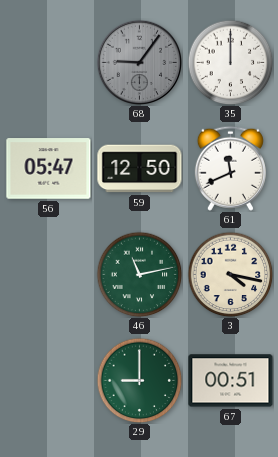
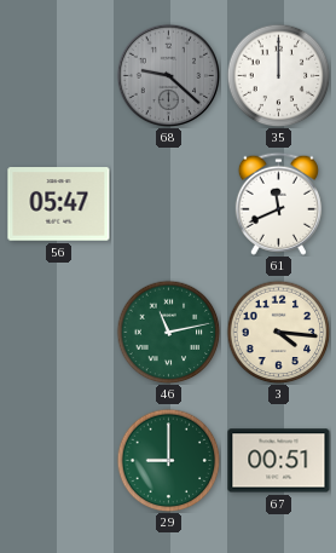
68: 9:06 -> 9:22
59: 12:50 -> none
3: 4:17 -> 4:16
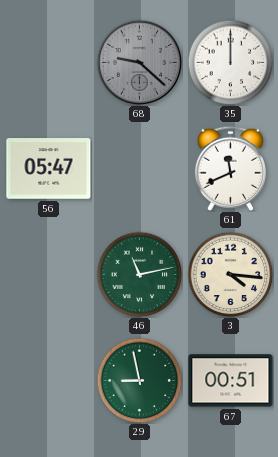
29: 9:00 -> 8:58
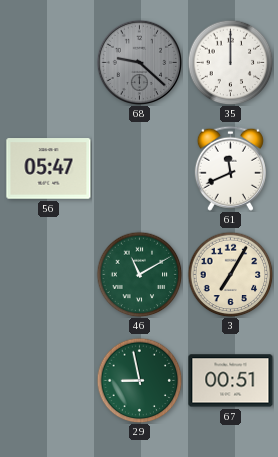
46: 11:13 -> 11:10
3: 4:16 -> 7:05
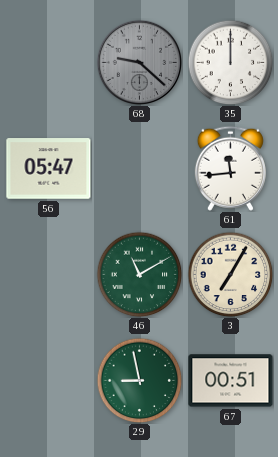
61: 11:41 -> 11:44
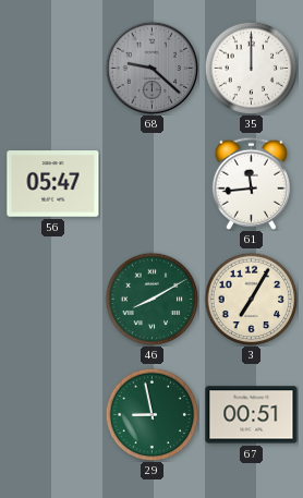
46: 11:10 -> 8:10
